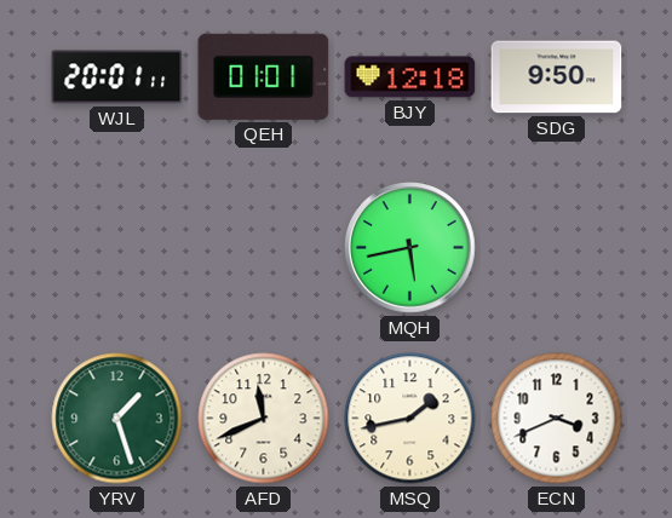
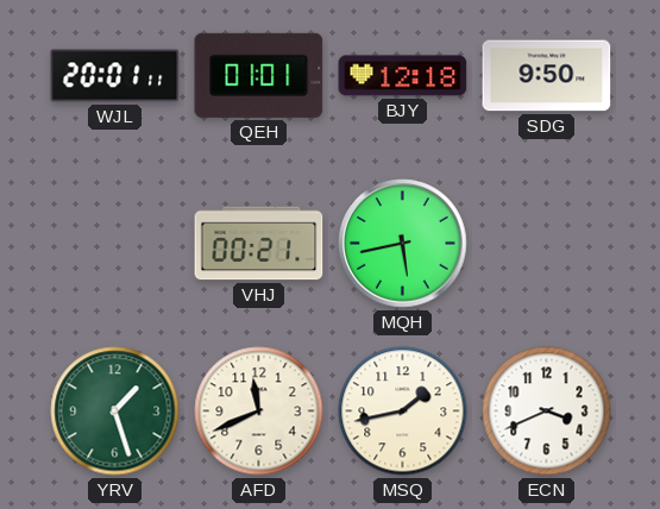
VHJ: none -> 00:21
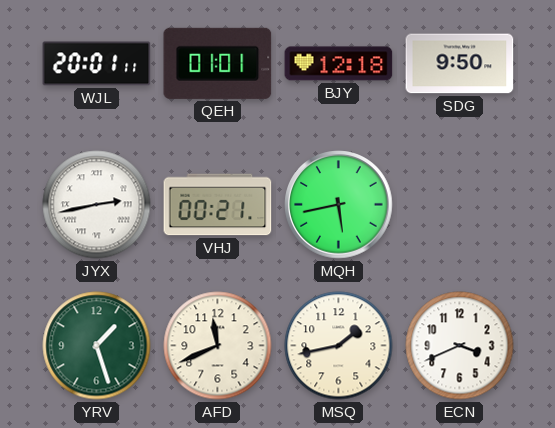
JYX: none -> 2:43
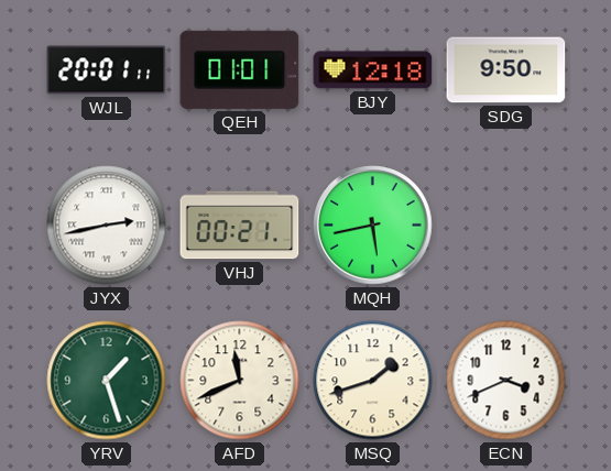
MSQ: 1:43 -> 1:42
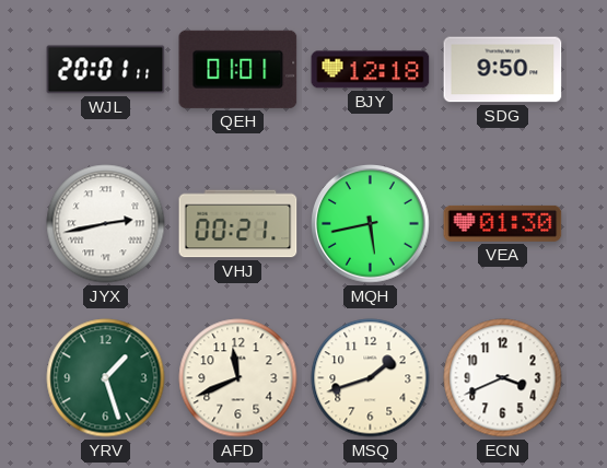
VEA: none -> 01:30
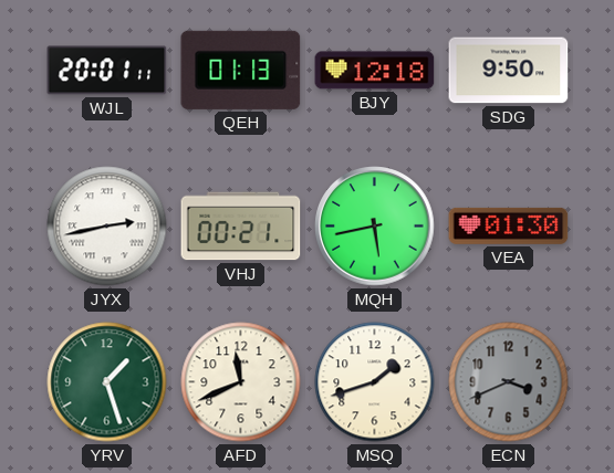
QEH: 01:01 -> 01:13
ECN dial: white -> grey
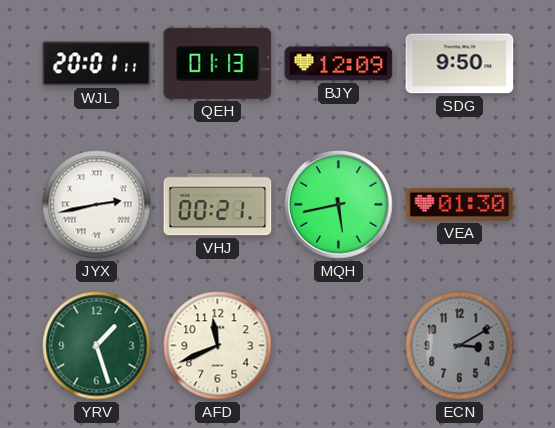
BJY: 12:18 -> 12:09
MSQ: 1:42 -> none
ECN: 3:41 -> 3:10
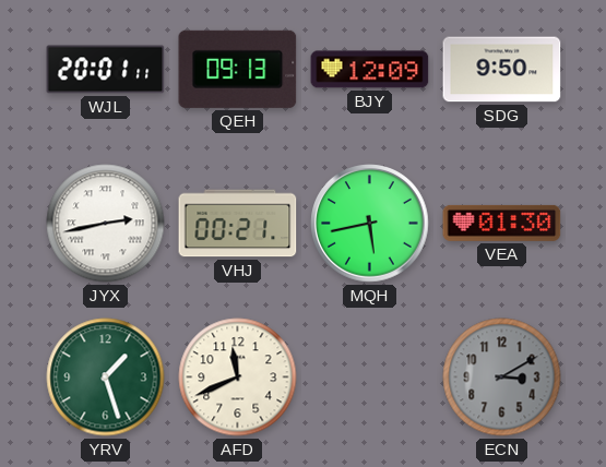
QEH: 01:13 -> 09:13
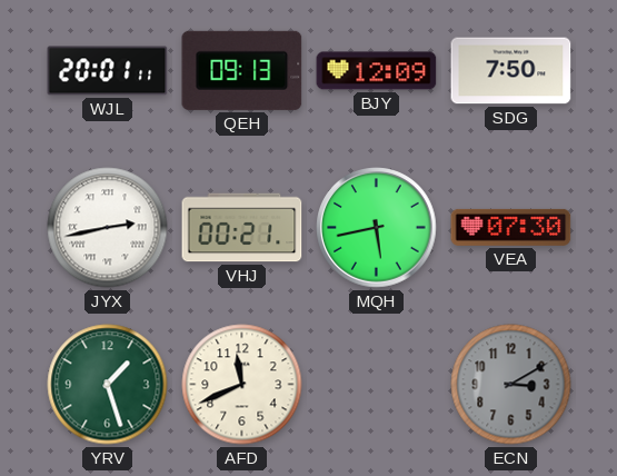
SDG: 9:50 -> 7:50
VEA: 01:30 -> 07:30
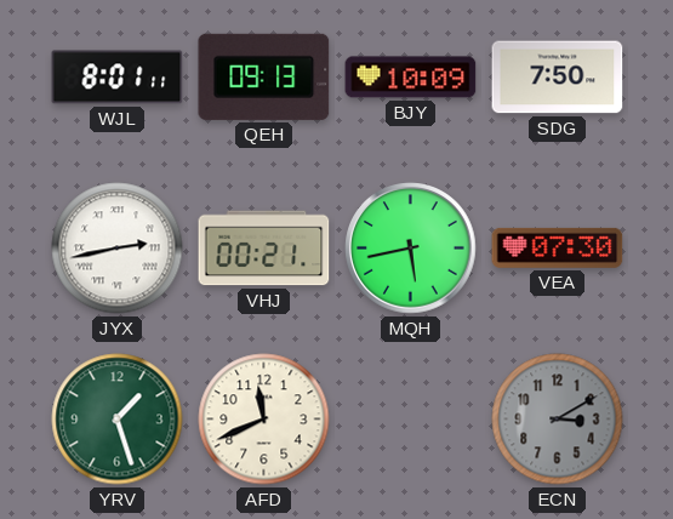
WJL: 20:01 -> 8:01
BJY: 12:09 -> 10:09
